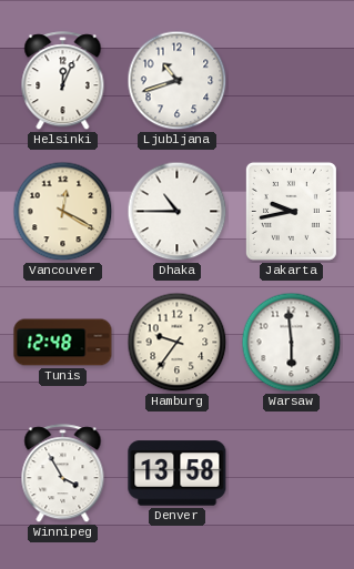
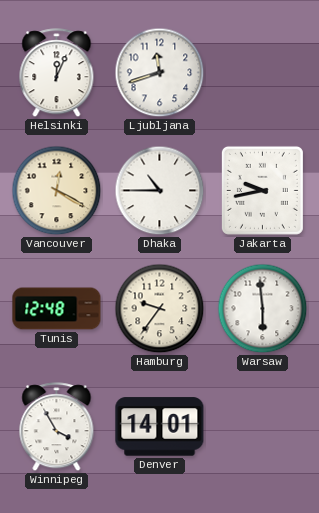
Ljubljana: 10:42 -> 11:42
Denver: 13:58 -> 14:01
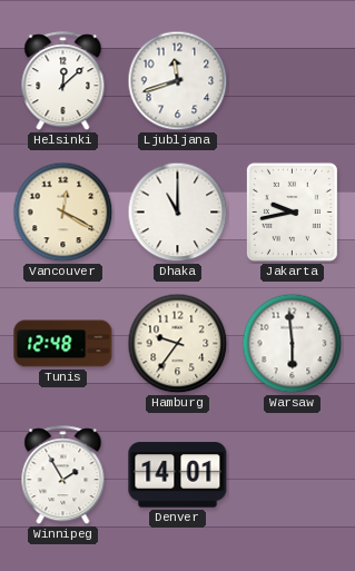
Helsinki: 12:04 -> 12:08
Dhaka: 10:45 -> 11:00
Winnipeg: 3:55 -> 1:55
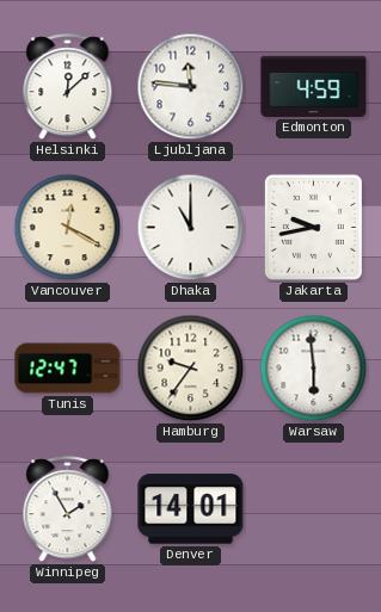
Ljubljana: 11:42 -> 11:46
Edmonton: none -> 4:59
Tunis: 12:48 -> 12:47
